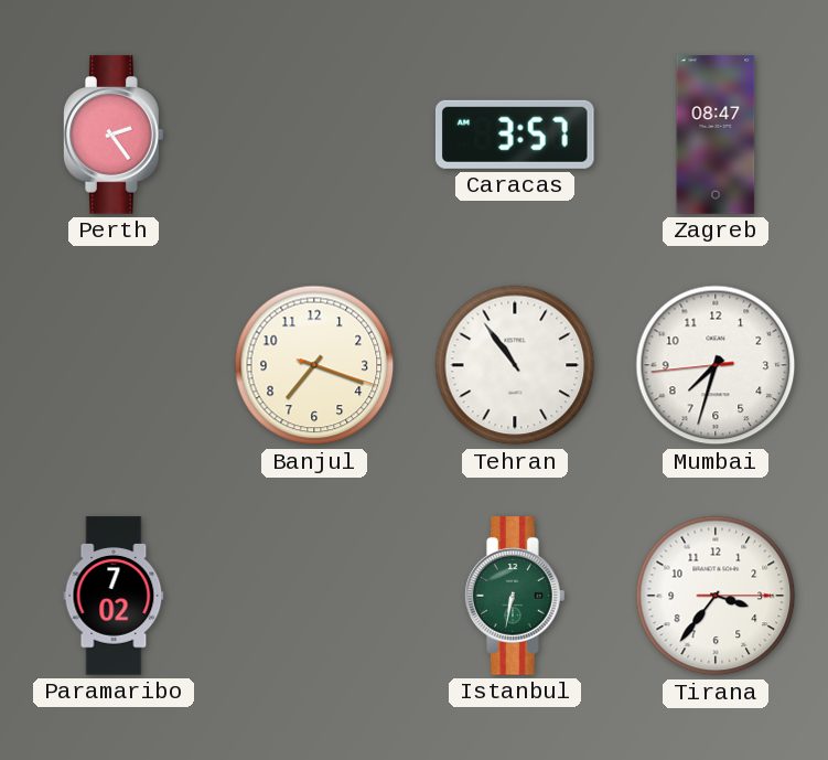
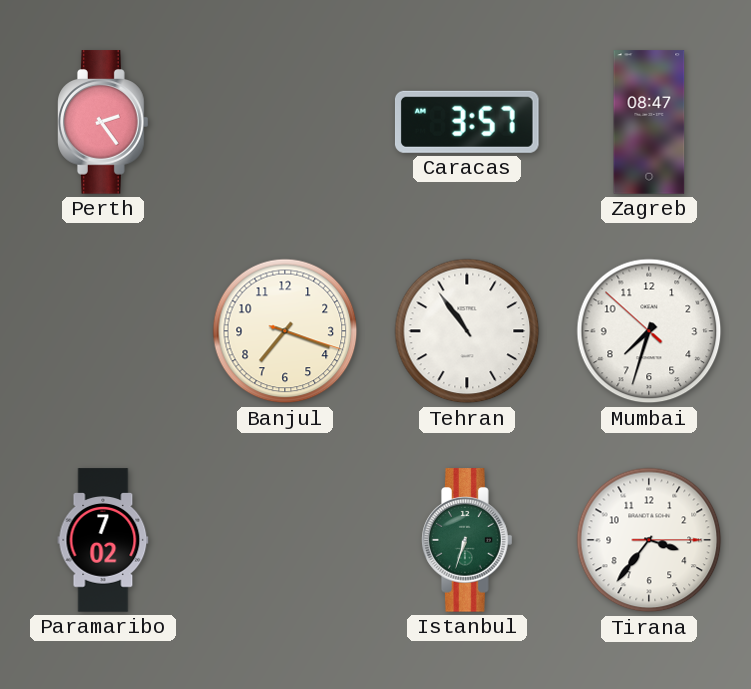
Mumbai: 7:32:44 -> 7:32:52
Istanbul: 6:32 -> 6:33
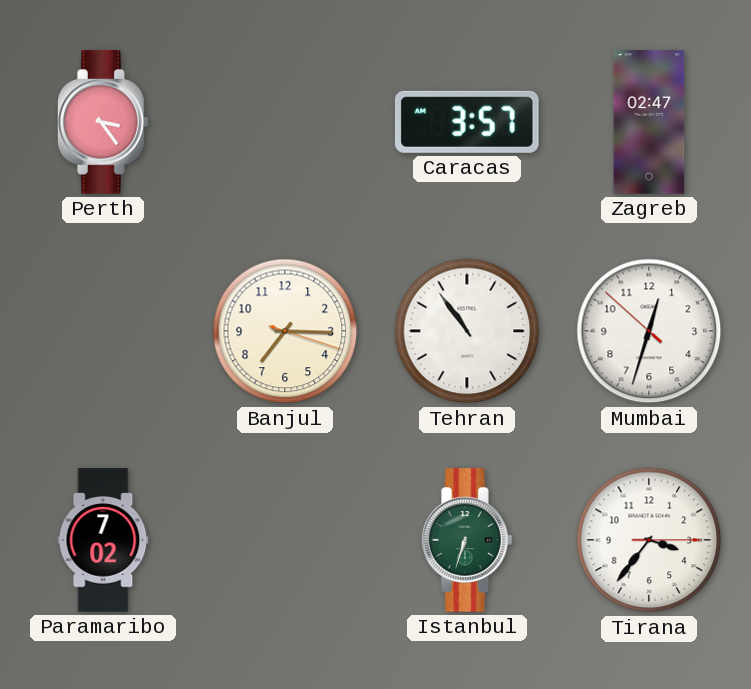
Perth: 2:24 -> 3:24
Zagreb: 08:47 -> 02:47
Banjul: 7:18 -> 7:15
Mumbai: 7:32 -> 12:32
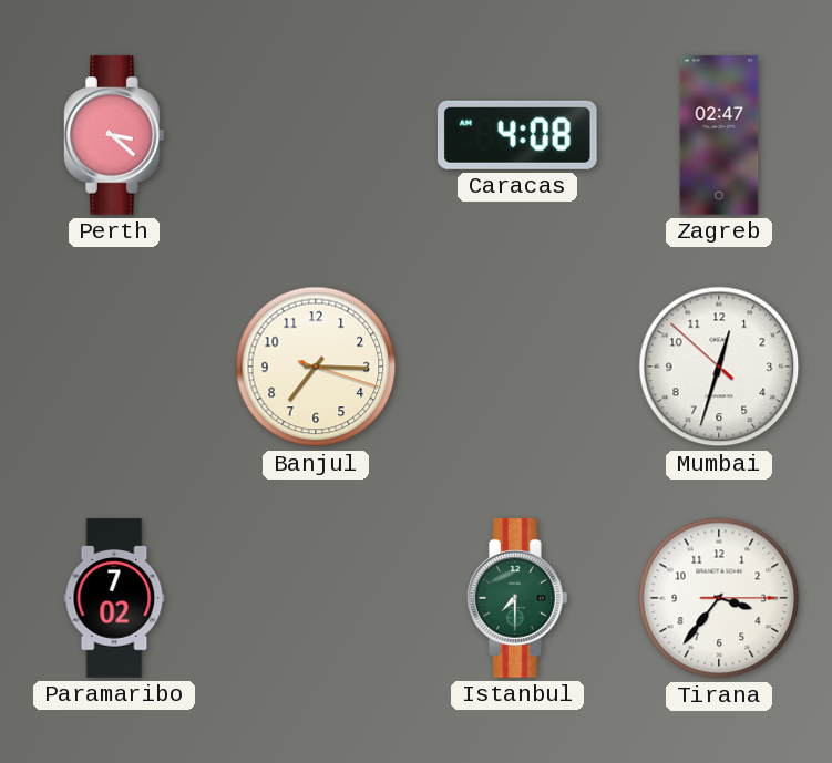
Perth: 3:24 -> 3:22
Caracas: 3:57 -> 4:08
Tehran: 10:54 -> none
Istanbul: 6:33 -> 7:30
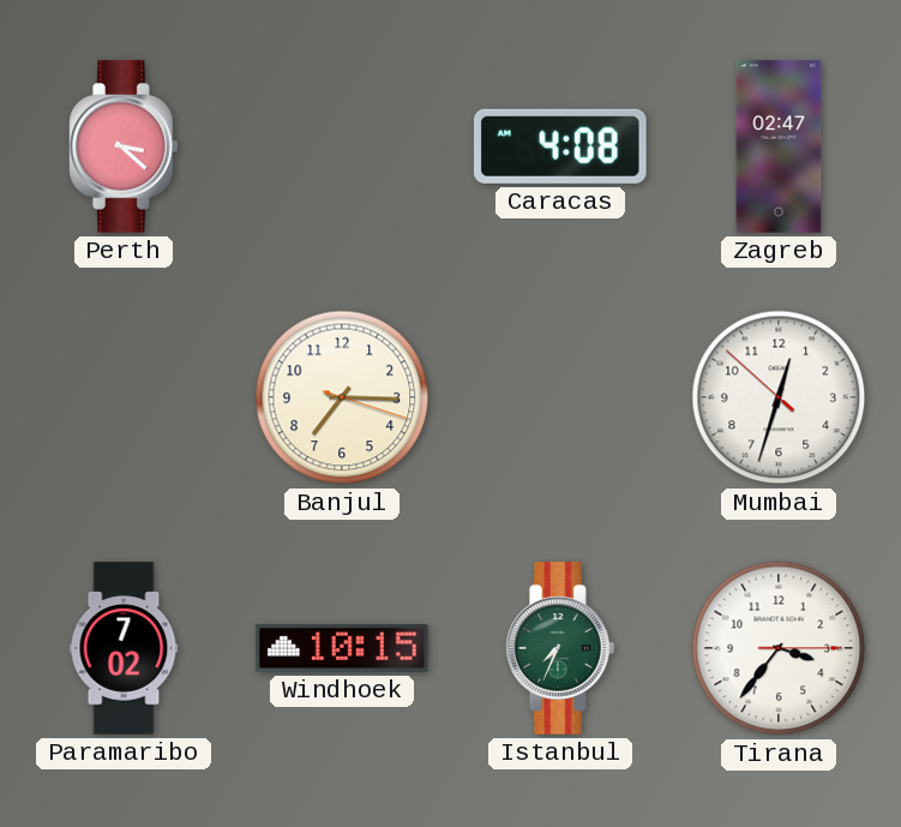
Windhoek: none -> 10:15
Istanbul: 7:30 -> 7:34
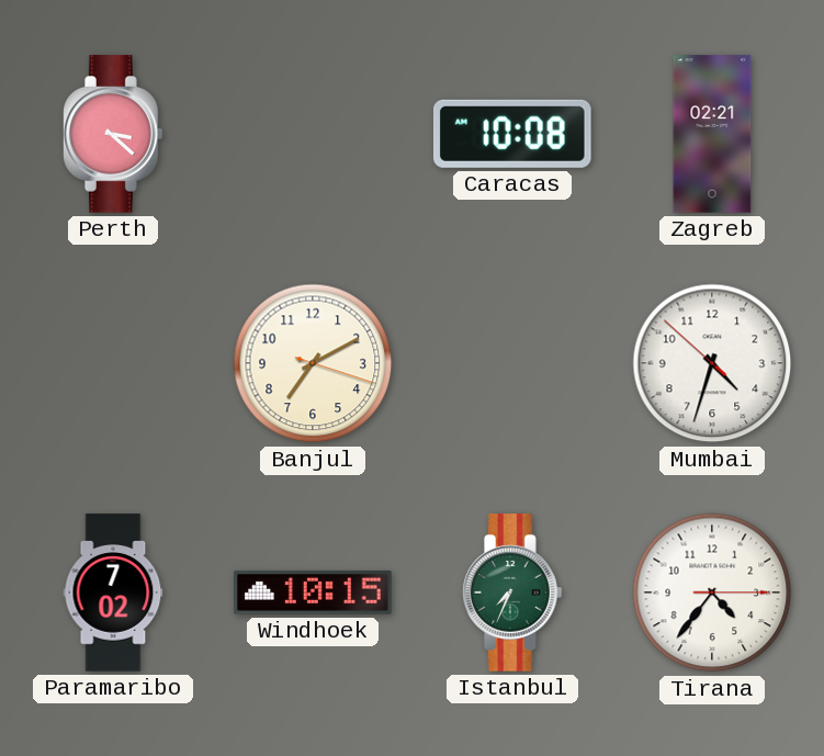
Caracas: 4:08 -> 10:08
Zagreb: 02:47 -> 02:21
Banjul: 7:15 -> 7:10
Mumbai: 12:32 -> 4:32
Tirana: 3:36 -> 4:36
